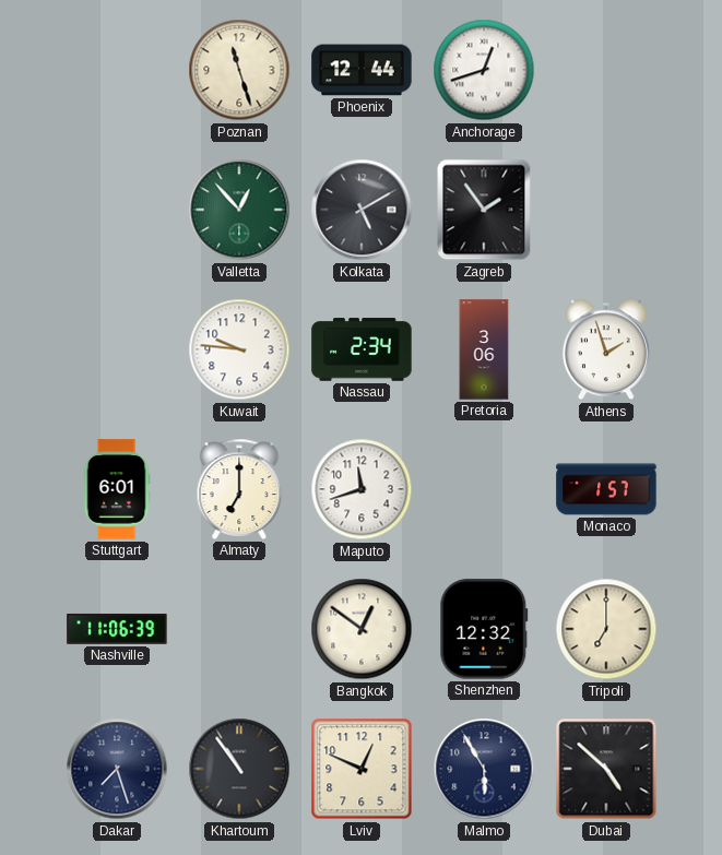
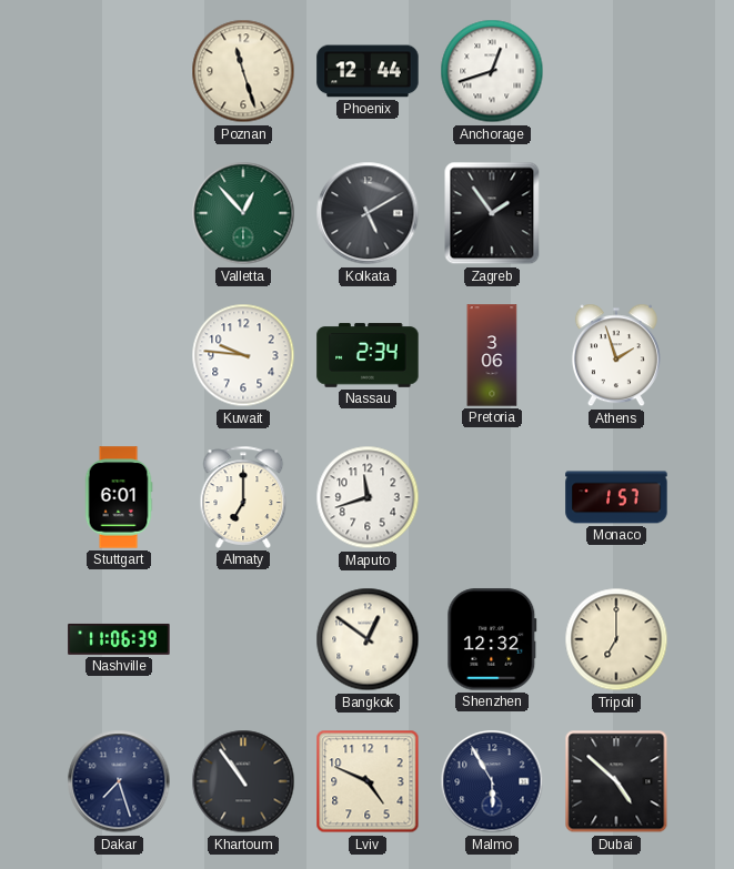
Lviv: 12:49 -> 4:49
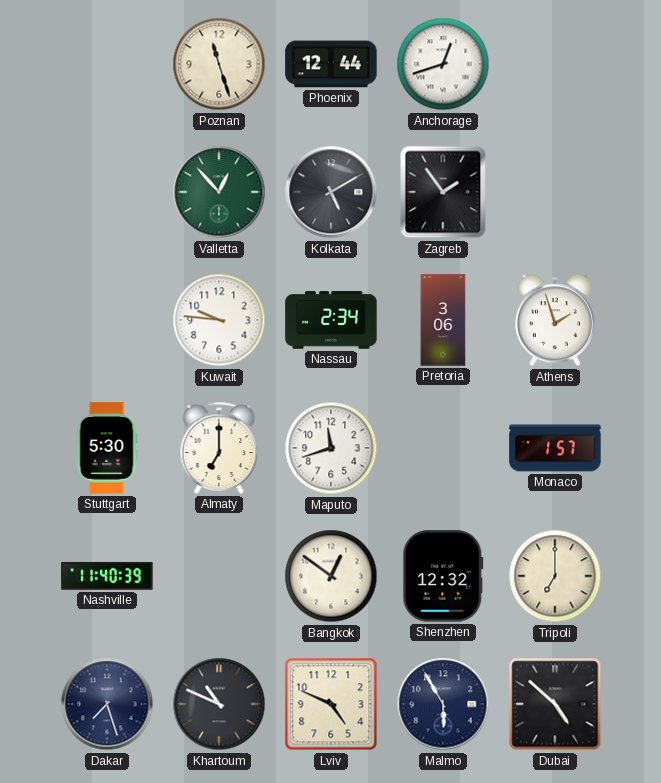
Stuttgart: 6:01 -> 5:30
Nashville: 11:06 -> 11:40
Khartoum: 10:54 -> 10:49
